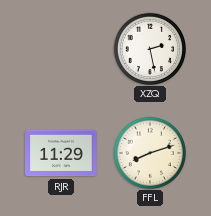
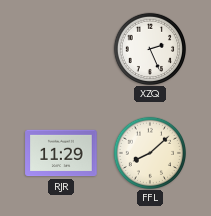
XZQ: 2:28 -> 2:26
FFL: 8:12 -> 8:08
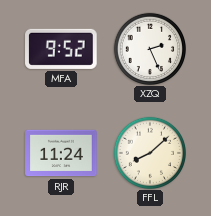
MFA: none -> 9:52
RJR: 11:29 -> 11:24
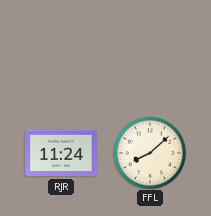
MFA: 9:52 -> none
XZQ: 2:26 -> none
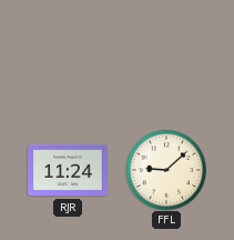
FFL: 8:08 -> 9:08
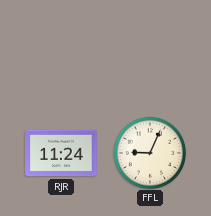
FFL: 9:08 -> 9:04
